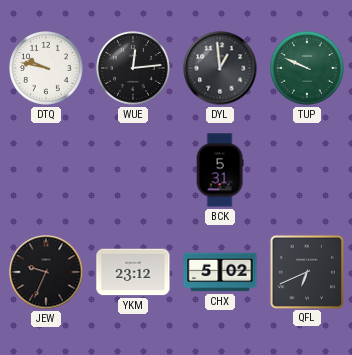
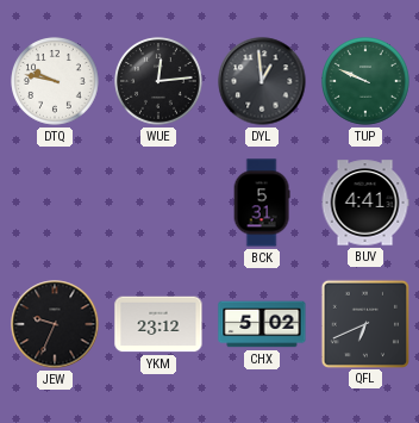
BUV: none -> 4:41
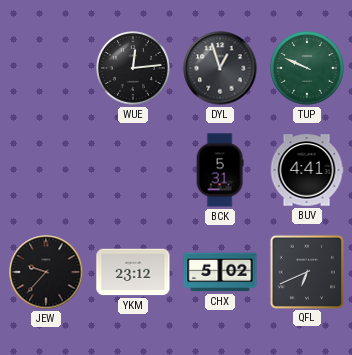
DTQ: 9:47 -> none
DYL: 12:59 -> 12:57
JEW: 9:34 -> 9:37
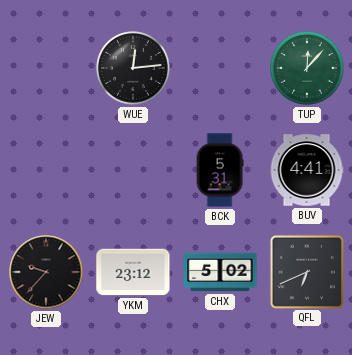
DYL: 12:57 -> none
TUP: 9:49 -> 12:07
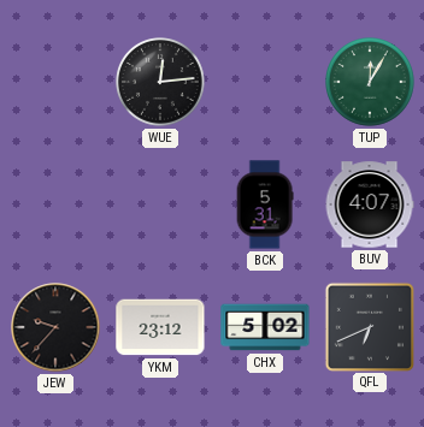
TUP: 12:07 -> 12:05
BUV: 4:41 -> 4:07
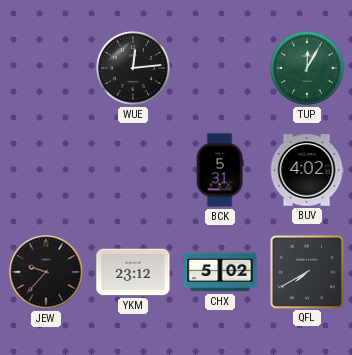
BUV: 4:07 -> 4:02
QFL: 6:41 -> 7:40
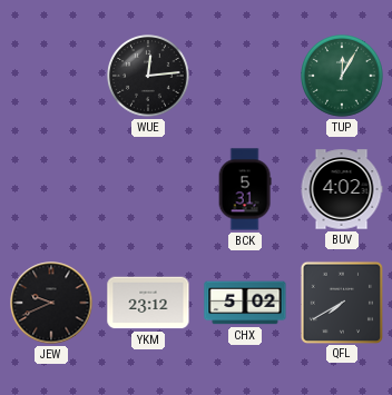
JEW: 9:37 -> 9:41
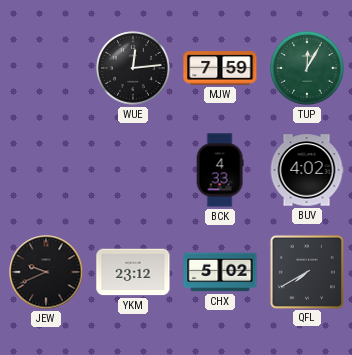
MJW: none -> 7:59
BCK: 5:31 -> 4:33
